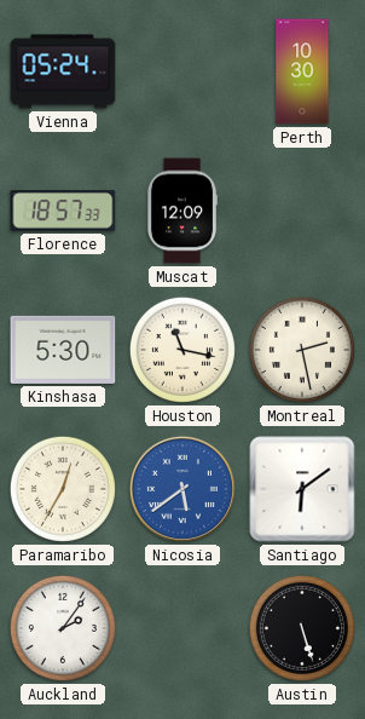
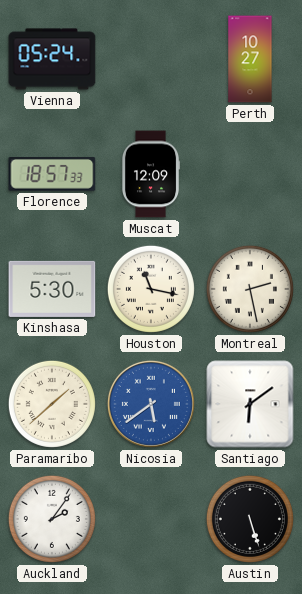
Perth: 10:30 -> 10:27
Paramaribo: 12:35 -> 1:38
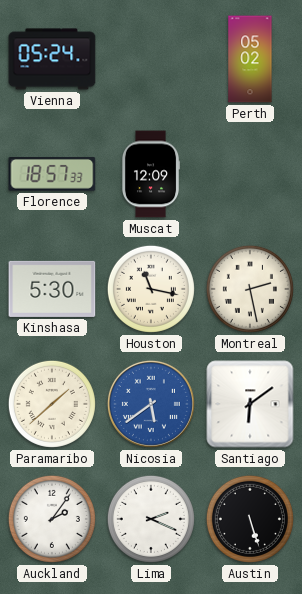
Perth: 10:27 -> 05:02
Lima: none -> 2:19
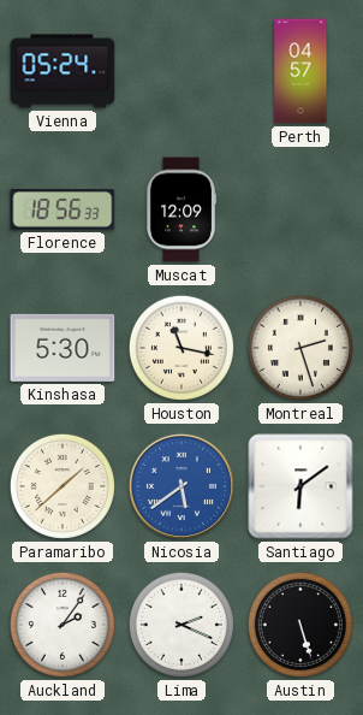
Perth: 05:02 -> 04:57
Florence: 18:57 -> 18:56
Montreal: 2:28 -> 2:27
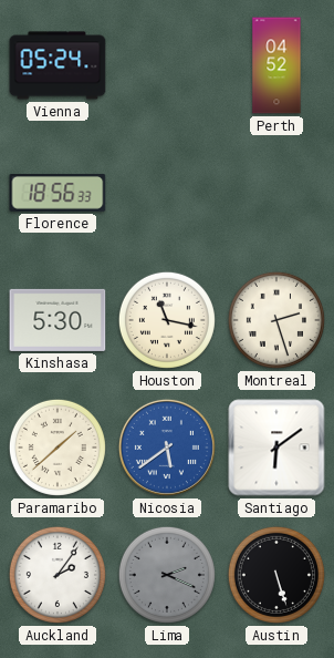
Perth: 04:57 -> 04:52
Muscat: 12:09 -> none
Lima dial: white -> grey
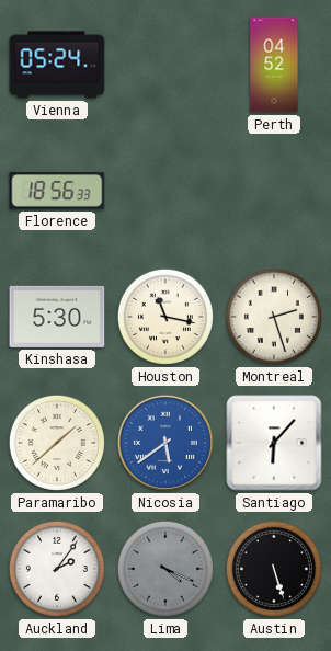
Santiago: 6:09 -> 6:07
Lima: 2:19 -> 4:19
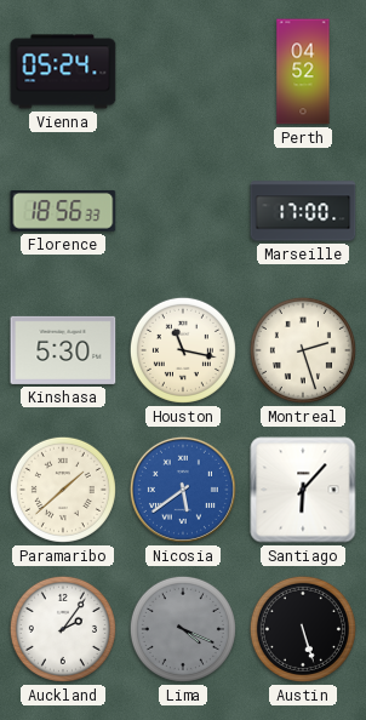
Marseille: none -> 17:00
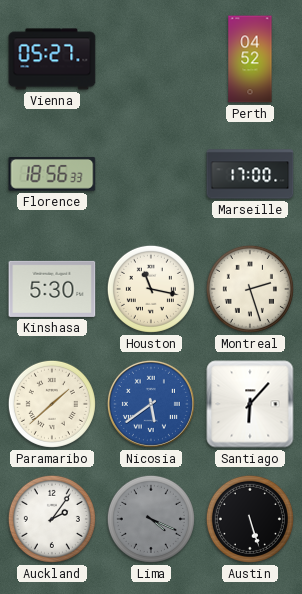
Vienna: 05:24 -> 05:27
